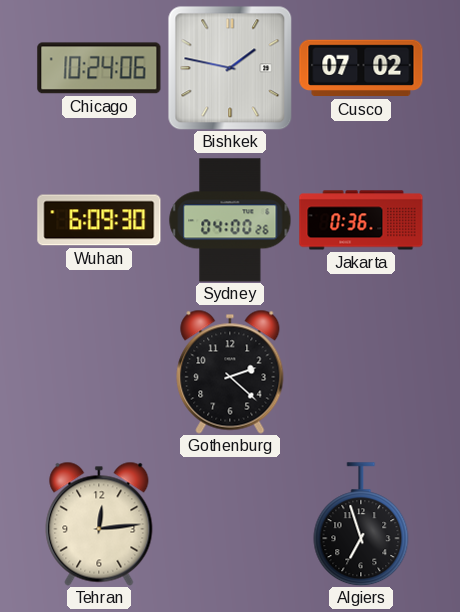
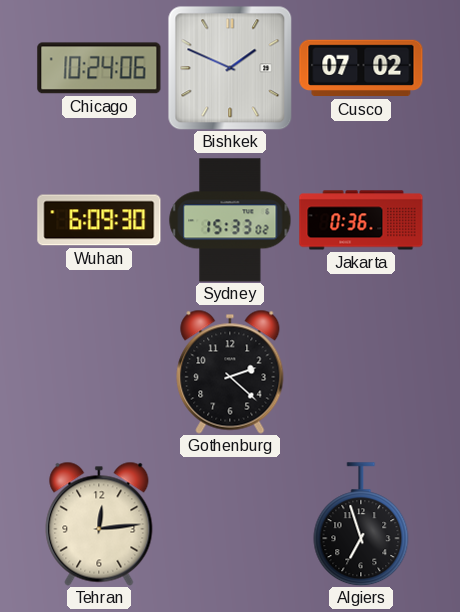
Bishkek: 1:47 -> 1:49
Sydney: 04:00 -> 15:33
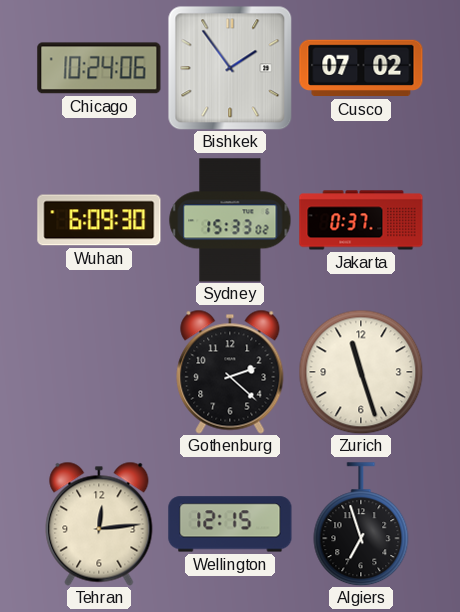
Bishkek: 1:49 -> 1:54
Jakarta: 0:36 -> 0:37
Zurich: none -> 11:27
Wellington: none -> 12:15
